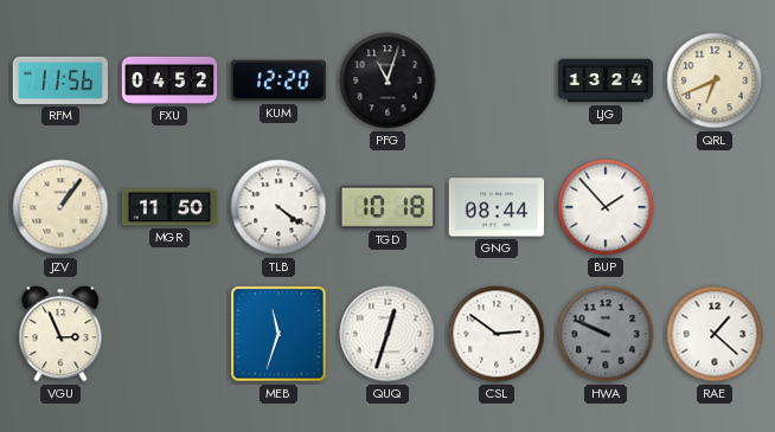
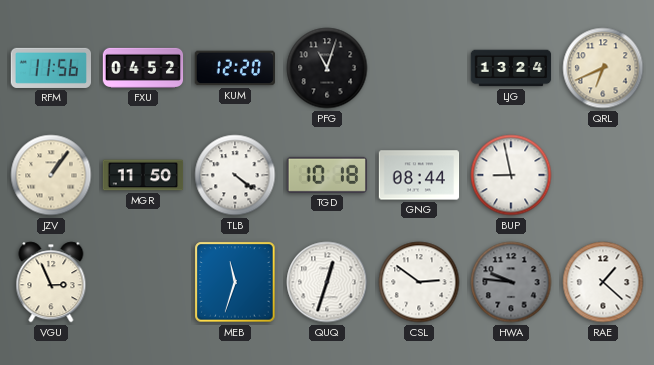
BUP: 1:53 -> 8:58
HWA: 9:49 -> 9:46
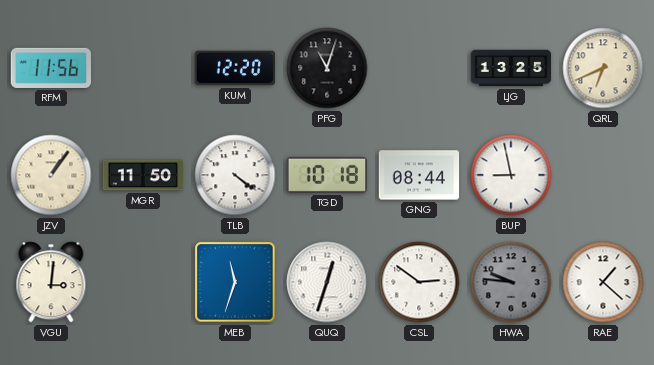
FXU: 04:52 -> none
LJG: 13:24 -> 13:25
VGU: 2:56 -> 3:01
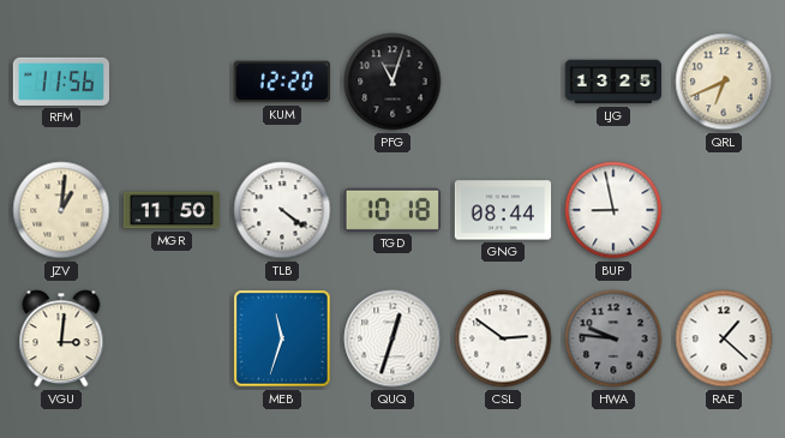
JZV: 1:06 -> 1:01
